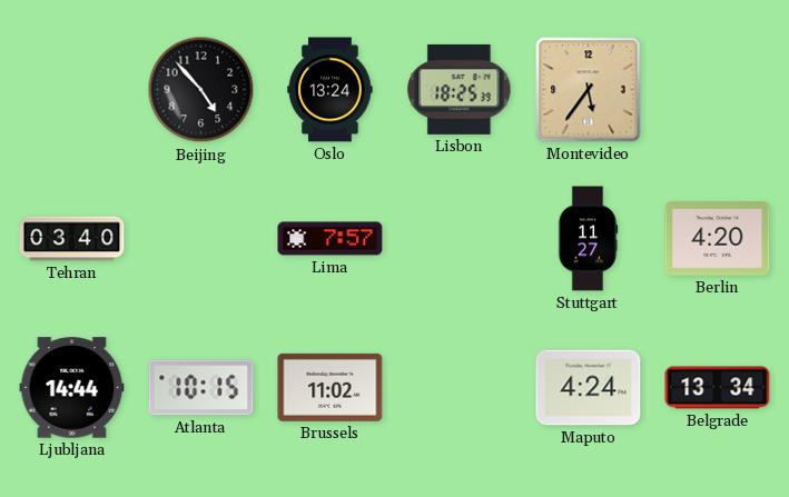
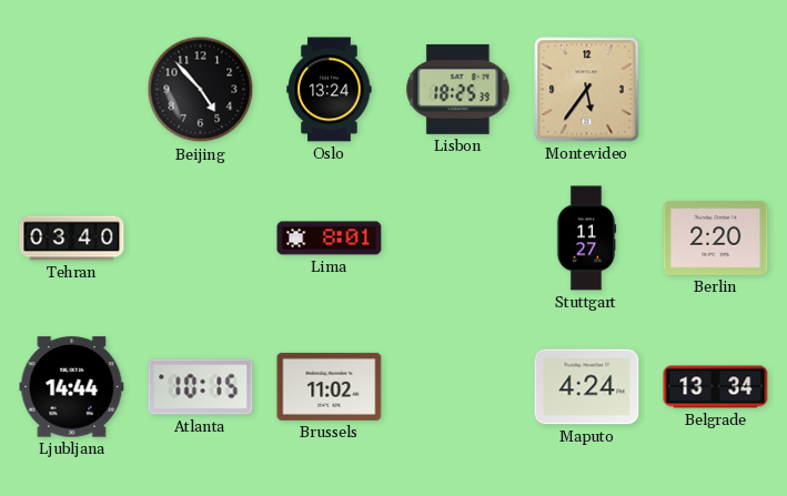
Lima: 7:57 -> 8:01
Berlin: 4:20 -> 2:20
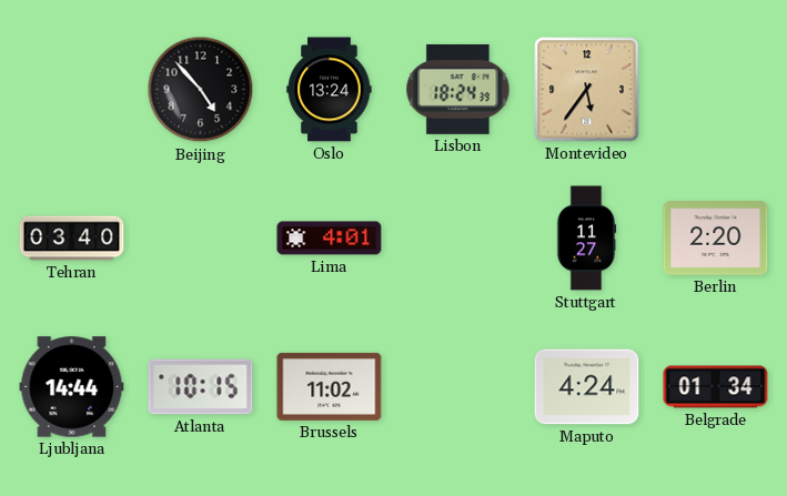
Lisbon: 18:25 -> 18:24
Lima: 8:01 -> 4:01
Belgrade: 13:34 -> 01:34
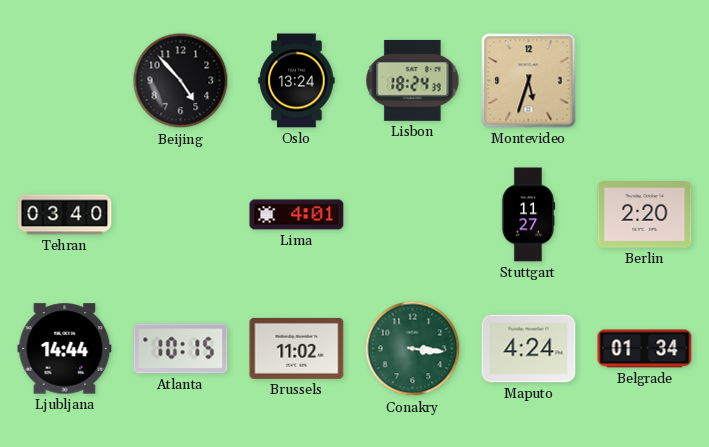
Montevideo: 5:36 -> 5:33
Conakry: none -> 3:16
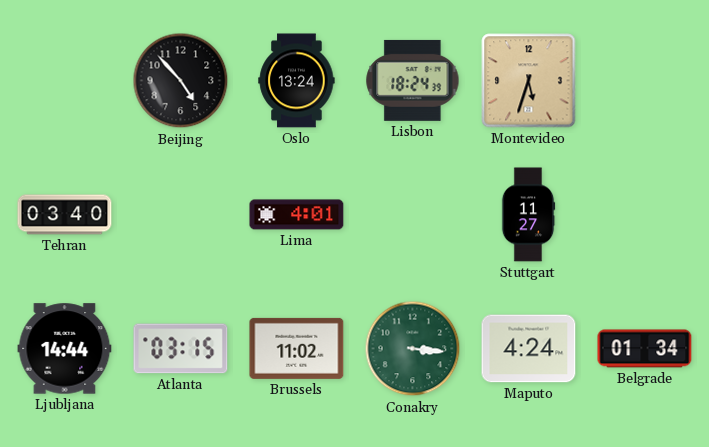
Berlin: 2:20 -> none
Atlanta: 10:15 -> 03:15
